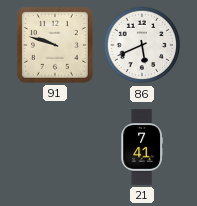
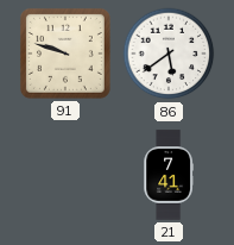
86: 5:41 -> 5:39
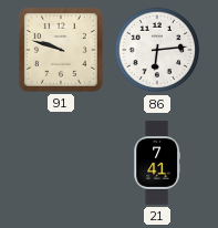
86: 5:39 -> 6:14
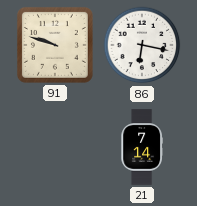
86: 6:14 -> 6:17
21: 7:41 -> 7:14
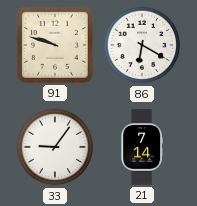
86: 6:17 -> 6:20
33: none -> 9:06
